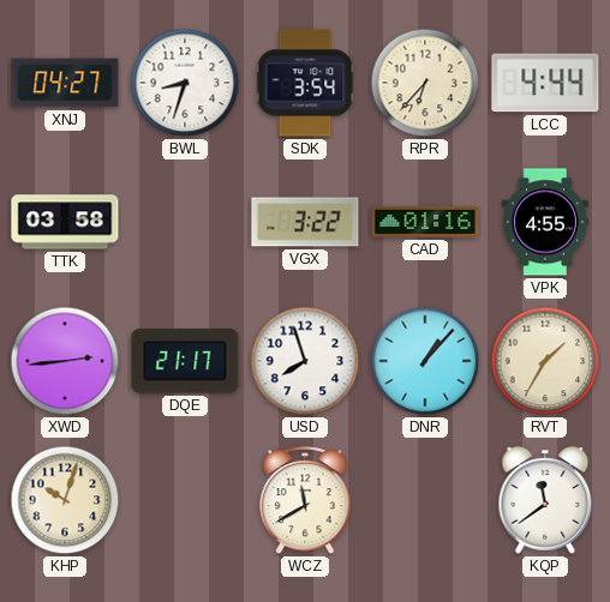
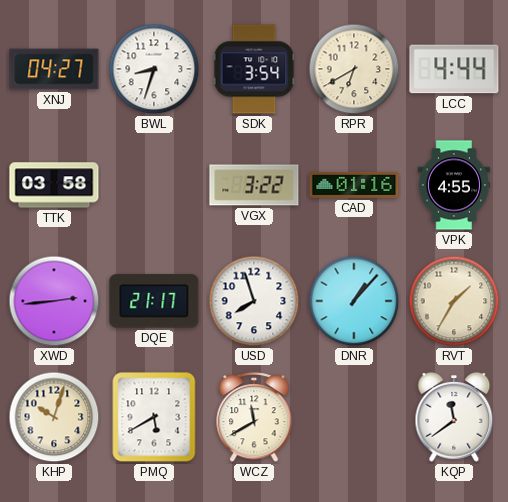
RPR: 6:37 -> 6:40
PMQ: none -> 5:40
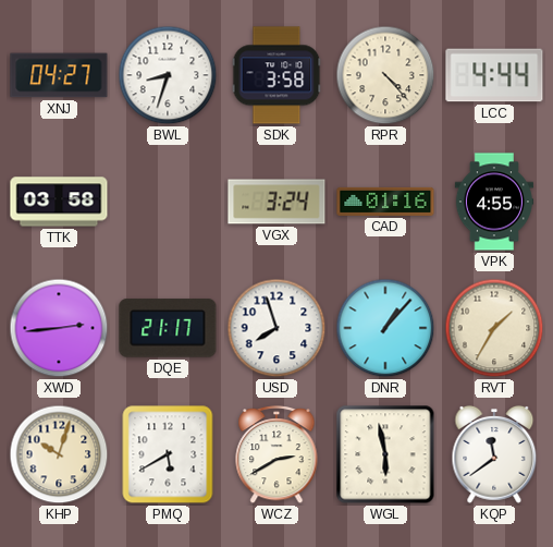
SDK: 3:54 -> 3:58
RPR: 6:40 -> 4:23
VGX: 3:22 -> 3:24
WCZ: 11:40 -> 2:40
WGL: none -> 5:58
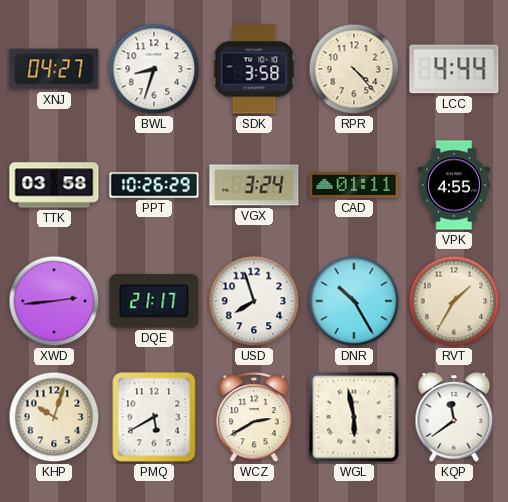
PPT: none -> 10:26
CAD: 01:16 -> 01:11
DNR: 1:07 -> 10:25
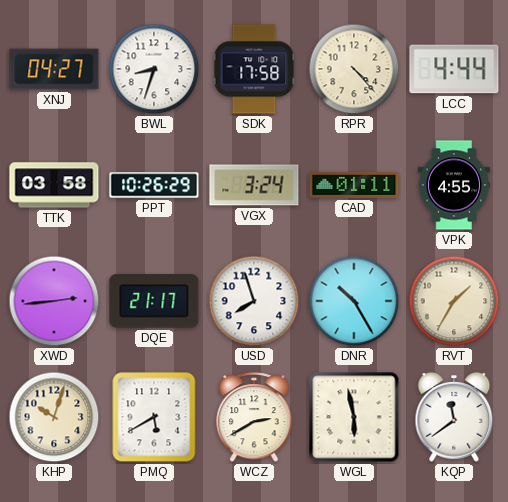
SDK: 3:58 -> 17:58
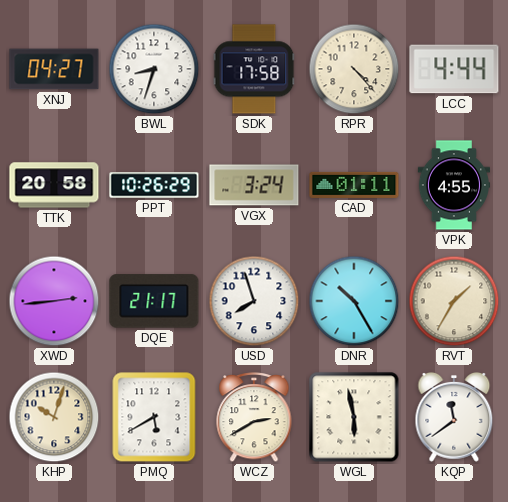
TTK: 03:58 -> 20:58
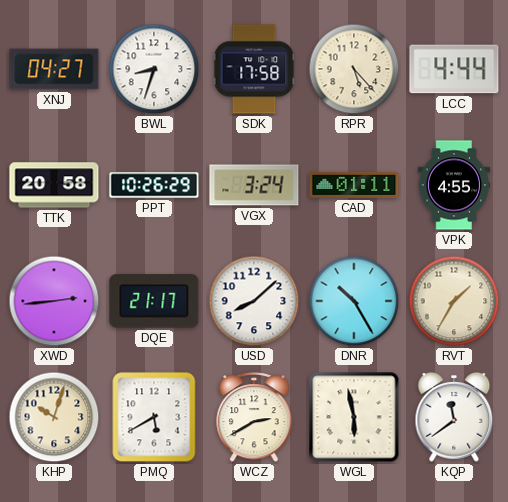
RPR: 4:23 -> 5:23
USD: 7:57 -> 8:08
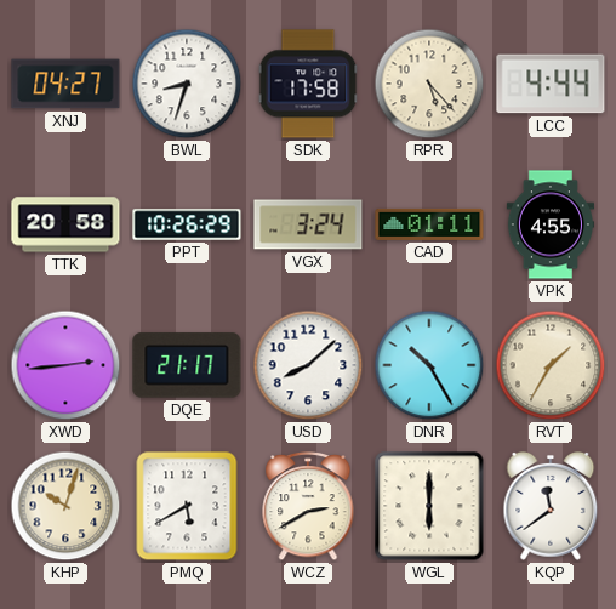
WGL: 5:58 -> 6:00
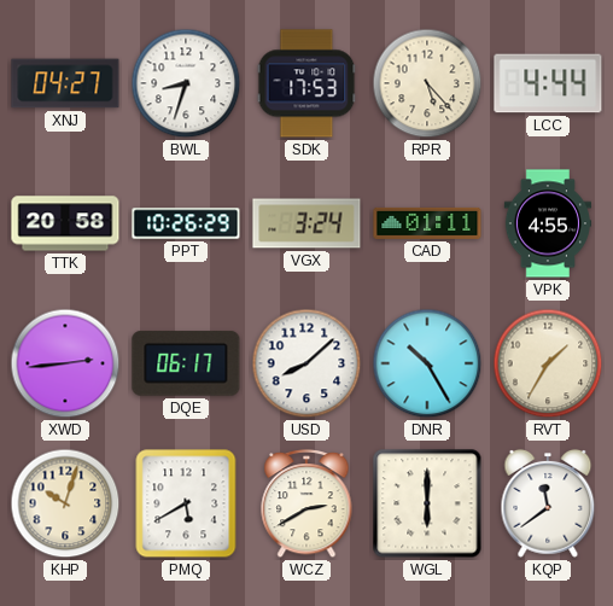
SDK: 17:58 -> 17:53
DQE: 21:17 -> 06:17
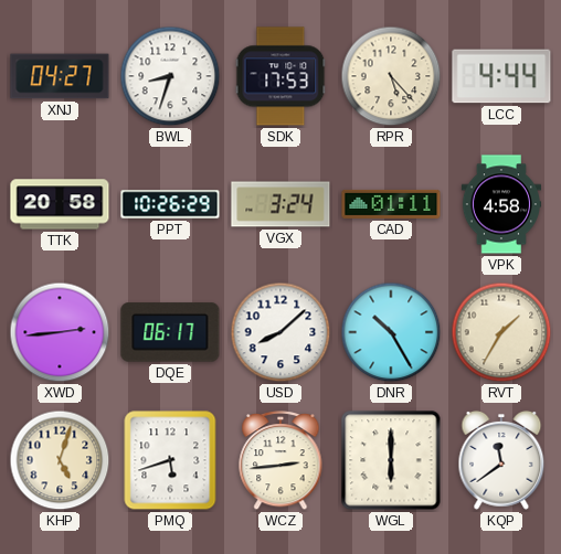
VPK: 4:55 -> 4:58
KHP: 10:03 -> 5:03
PMQ: 5:40 -> 5:42
WCZ: 2:40 -> 2:44
